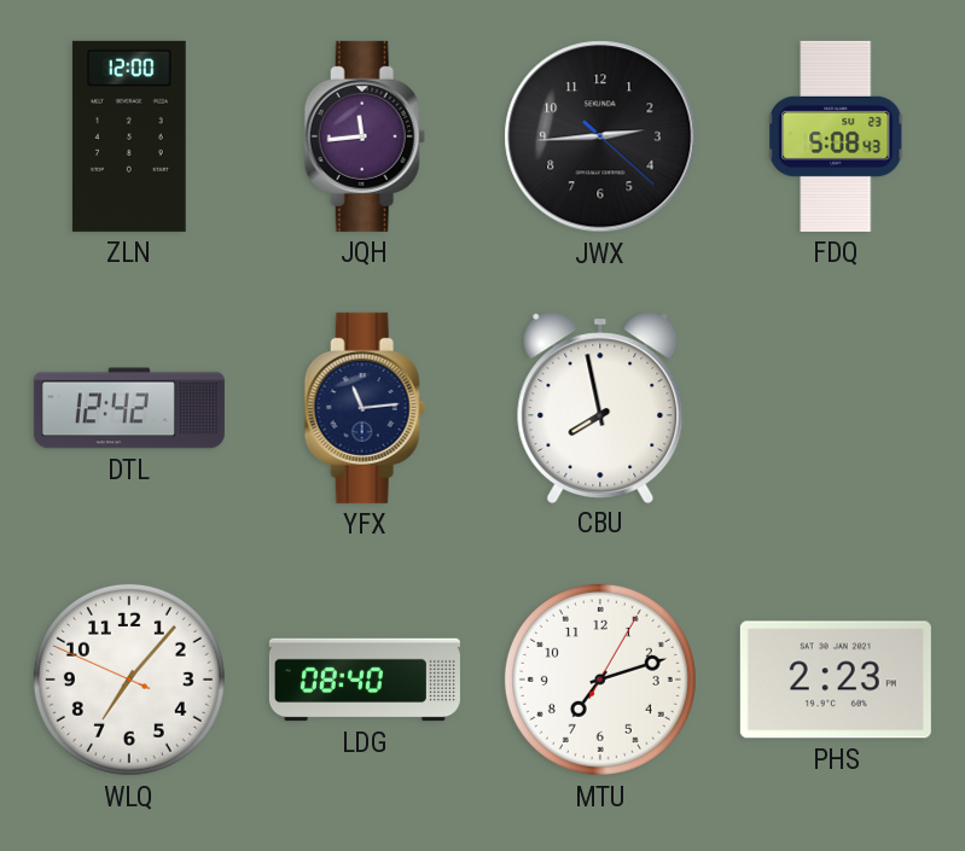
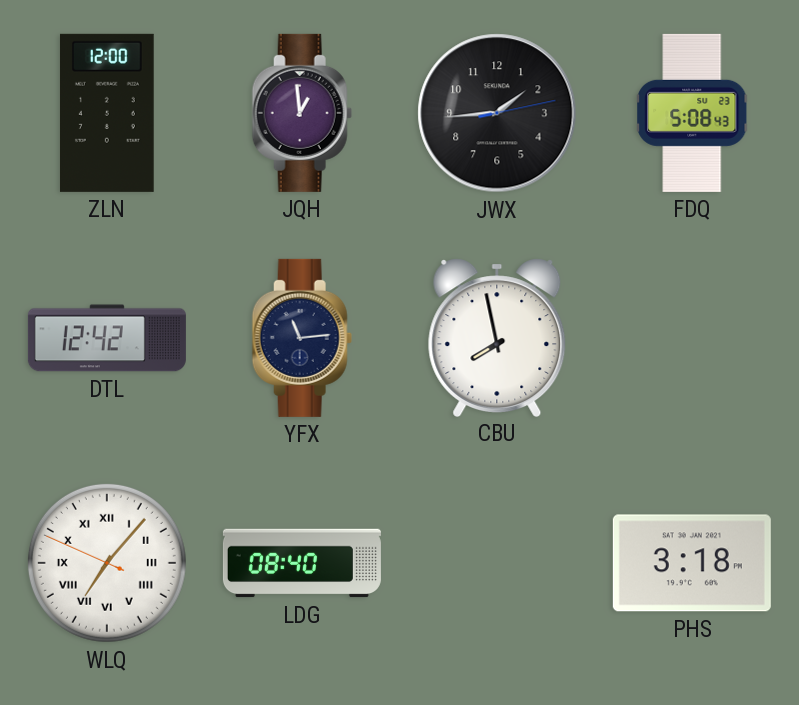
JQH: 11:44 -> 12:59
JWX: 2:44 -> 1:44
WLQ numerals: Arabic -> Roman
MTU: 7:12 -> none
PHS: 2:23 -> 3:18
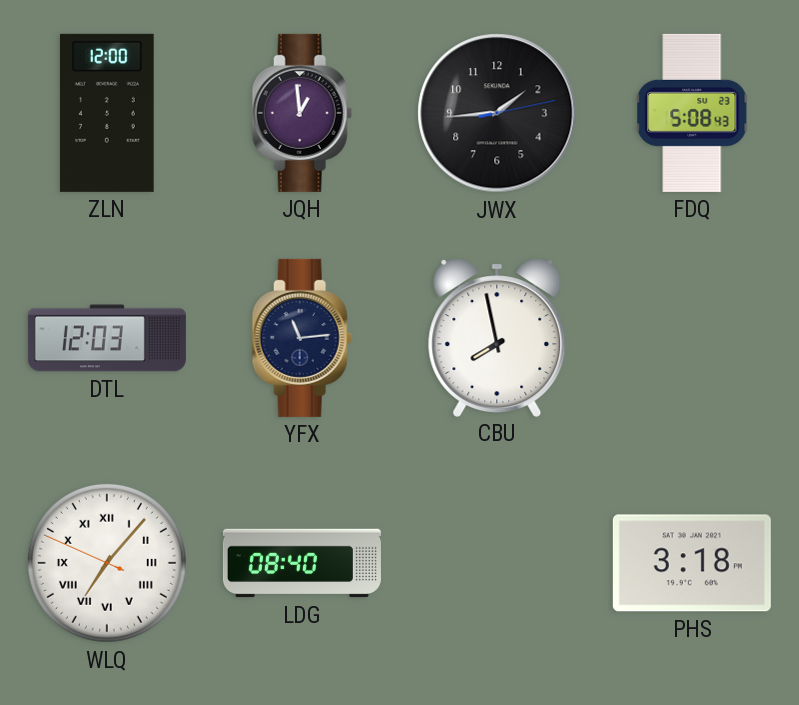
DTL: 12:42 -> 12:03
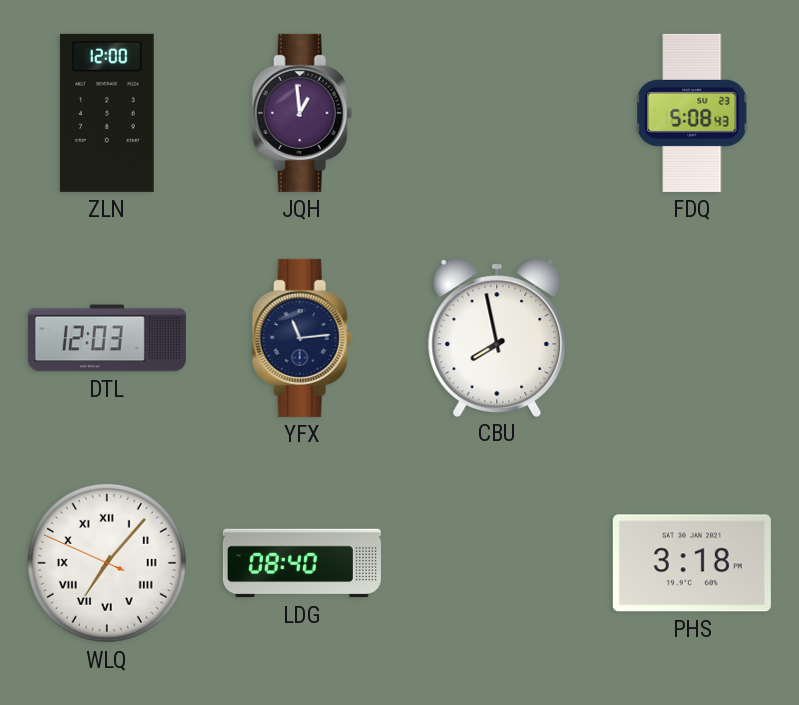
JWX: 1:44 -> none
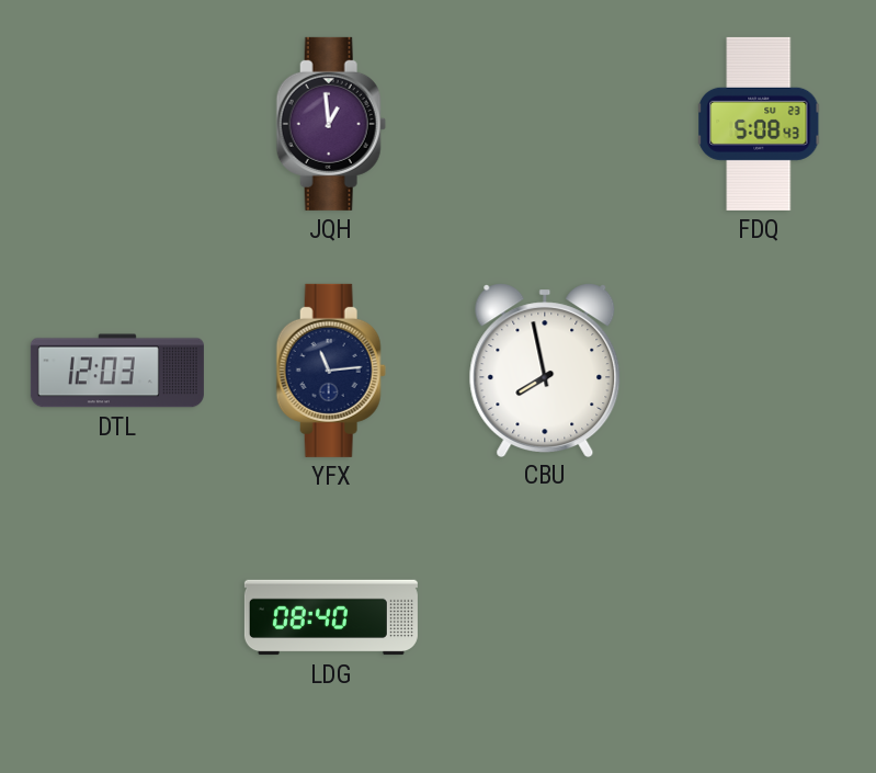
ZLN: 12:00 -> none
WLQ: 7:06 -> none
PHS: 3:18 -> none
